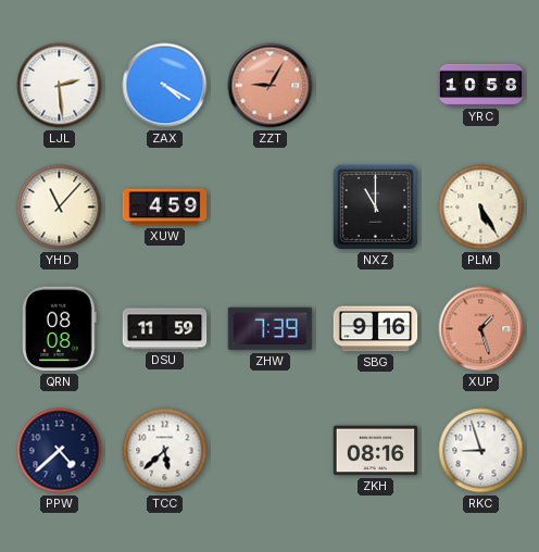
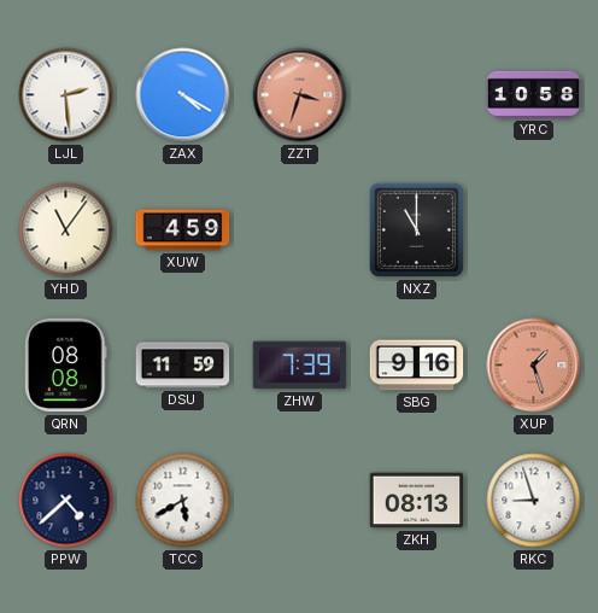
ZZT: 9:05 -> 3:33
YHD: 11:07 -> 11:06
PLM: 5:25 -> none
TCC: 5:38 -> 5:40
ZKH: 08:16 -> 08:13
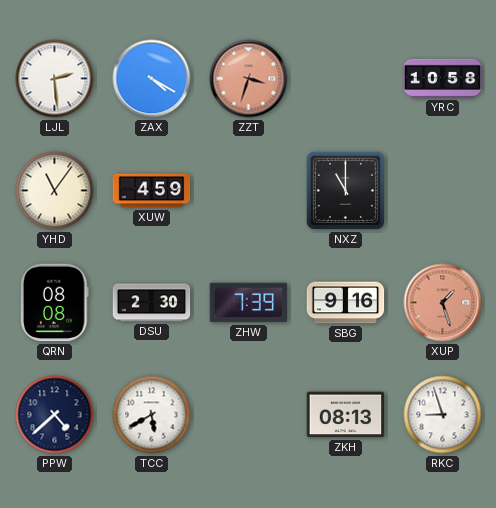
DSU: 11:59 -> 2:30
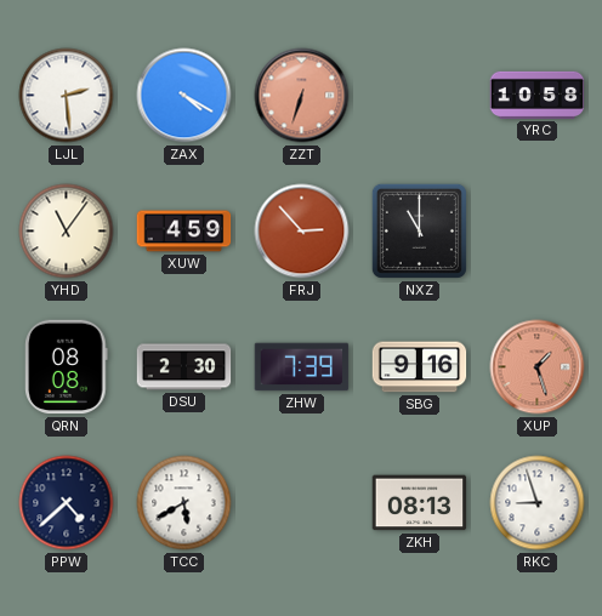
ZZT: 3:33 -> 6:33
FRJ: none -> 2:53
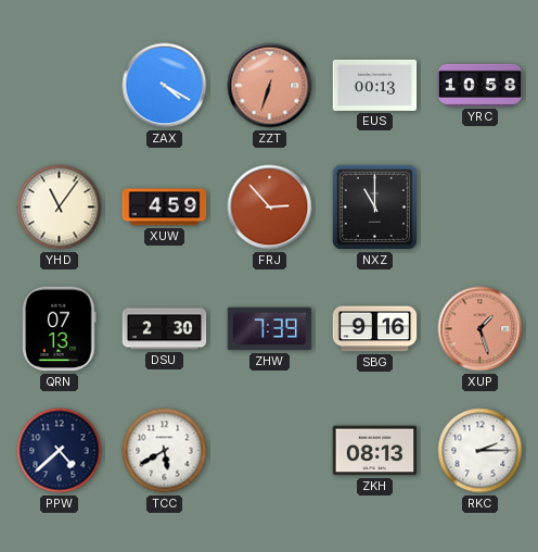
LJL: 2:29 -> none
EUS: none -> 00:13
QRN: 08:08 -> 07:13
RKC: 8:57 -> 2:15
